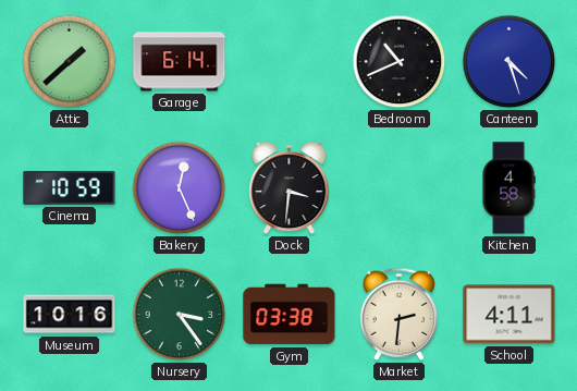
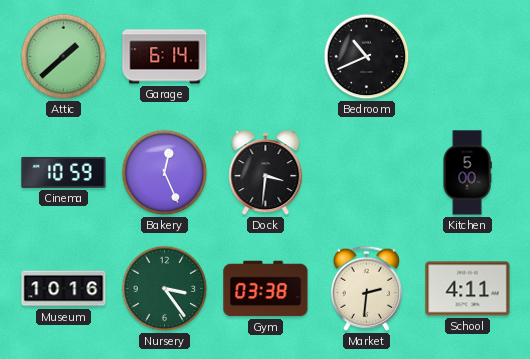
Canteen: 4:27 -> none
Kitchen: 4:58 -> 5:00
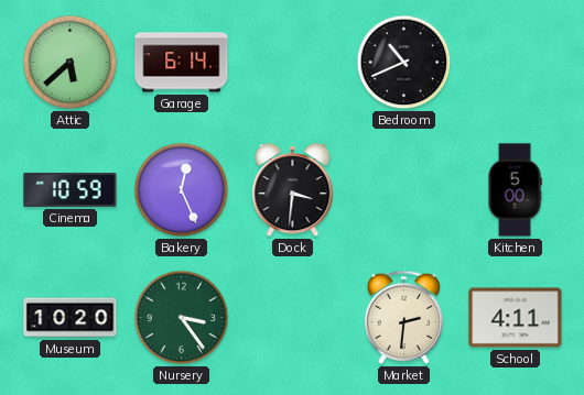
Attic: 1:38 -> 5:38
Museum: 10:16 -> 10:20
Gym: 03:38 -> none
